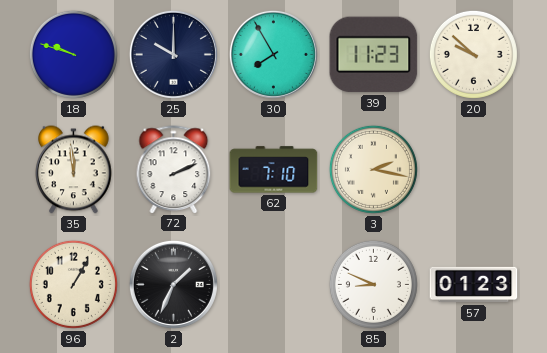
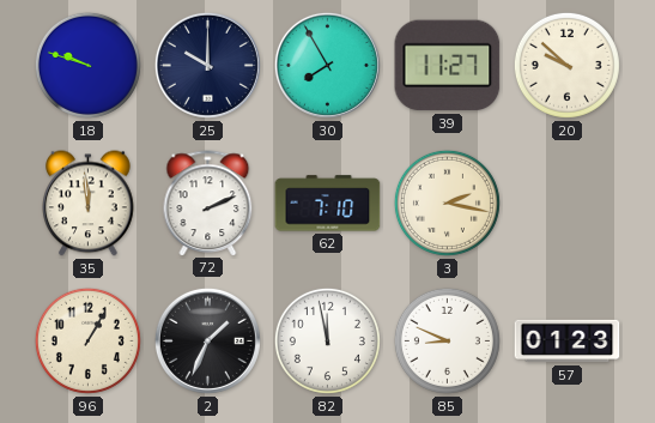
39: 11:23 -> 11:27
82: none -> 11:58
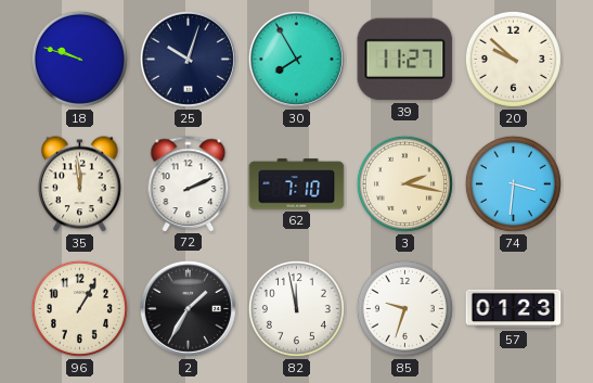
25: 10:00 -> 10:03
74: none -> 3:31
2: 1:34 -> 1:35
85: 8:49 -> 9:33
